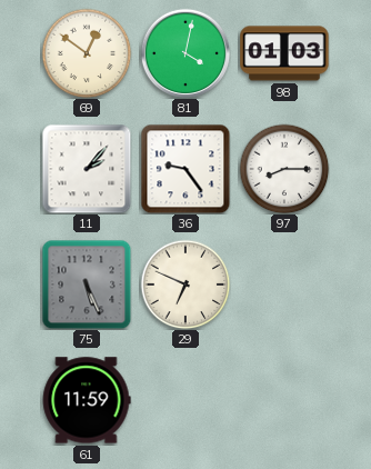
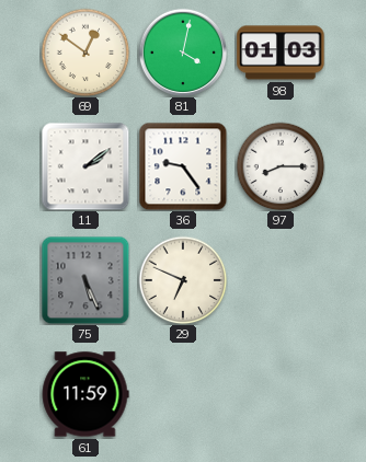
11: 2:07 -> 2:09
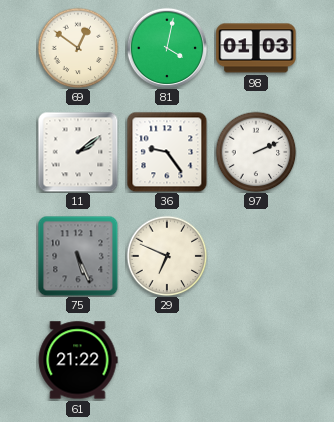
97: 8:15 -> 2:11
61: 11:59 -> 21:22
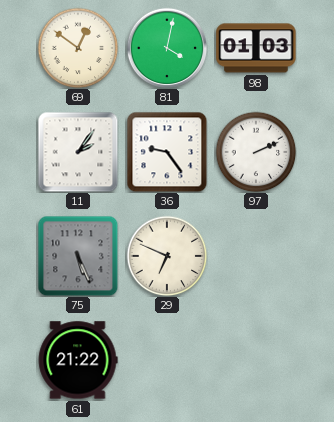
11: 2:09 -> 2:06
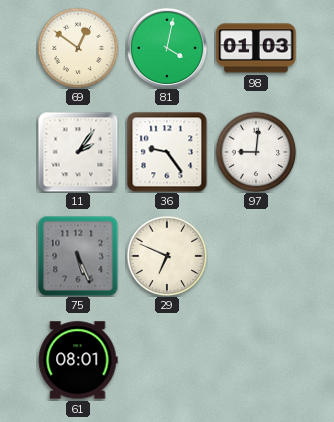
97: 2:11 -> 9:01
61: 21:22 -> 08:01
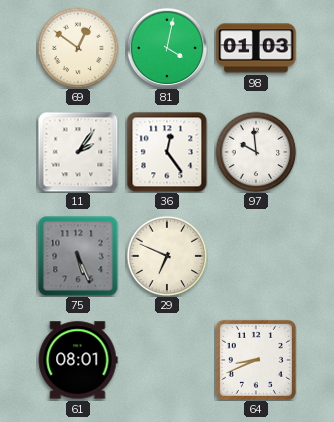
36: 9:24 -> 12:24
97: 9:01 -> 9:59
64: none -> 8:41
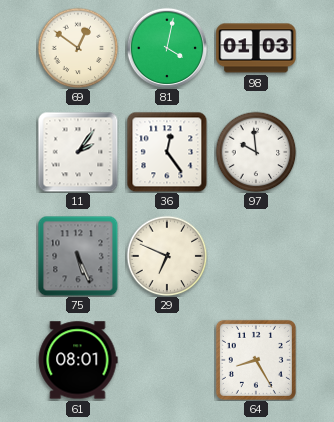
64: 8:41 -> 8:25
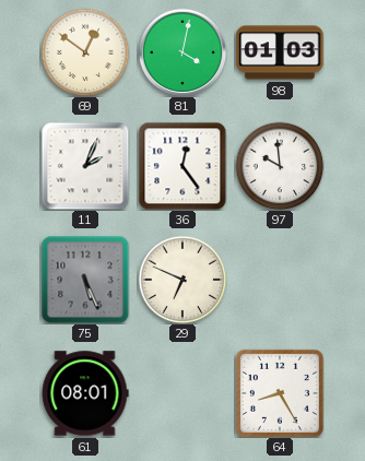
11: 2:06 -> 2:04
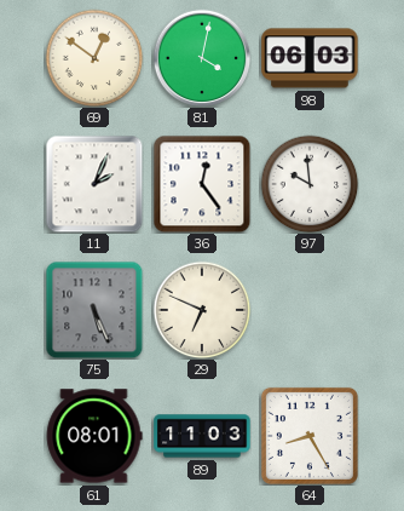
98: 01:03 -> 06:03
89: none -> 11:03
